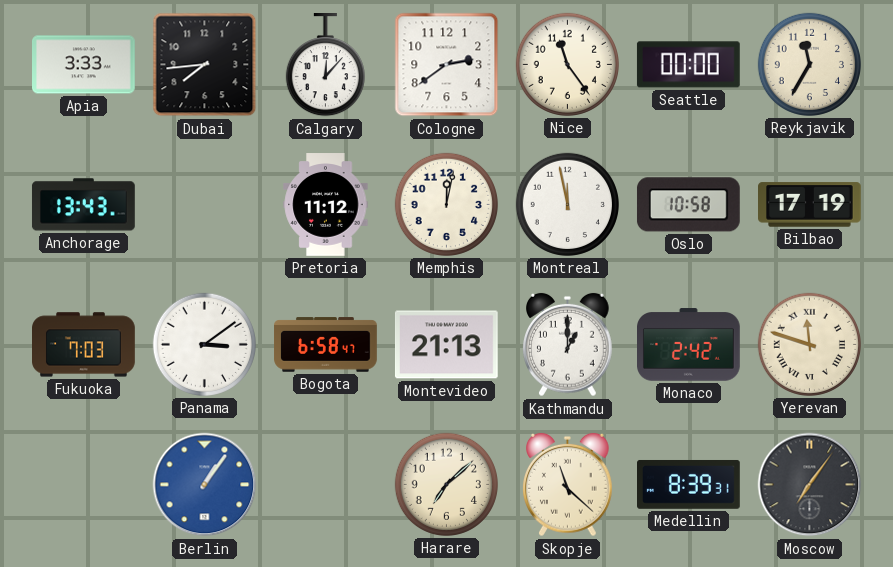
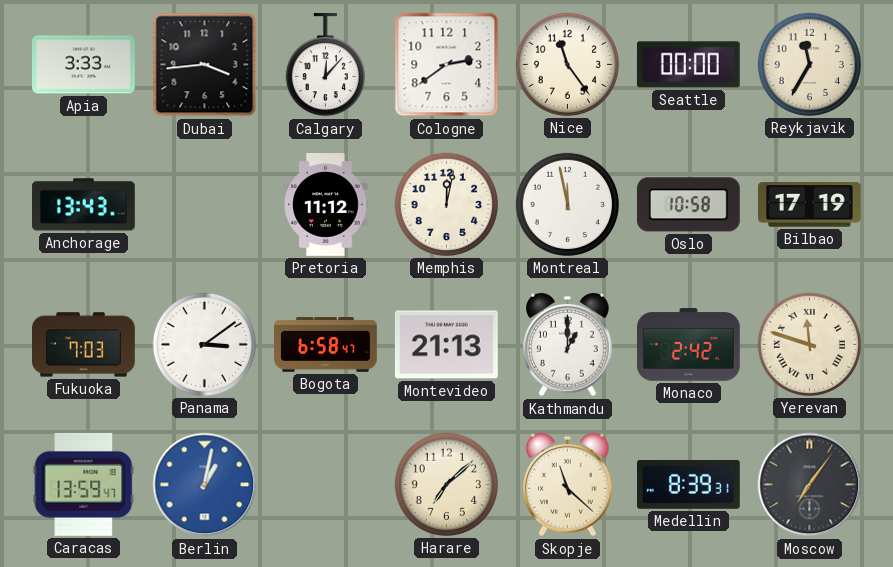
Dubai: 7:44 -> 3:44
Caracas: none -> 13:59
Berlin: 1:06 -> 1:02
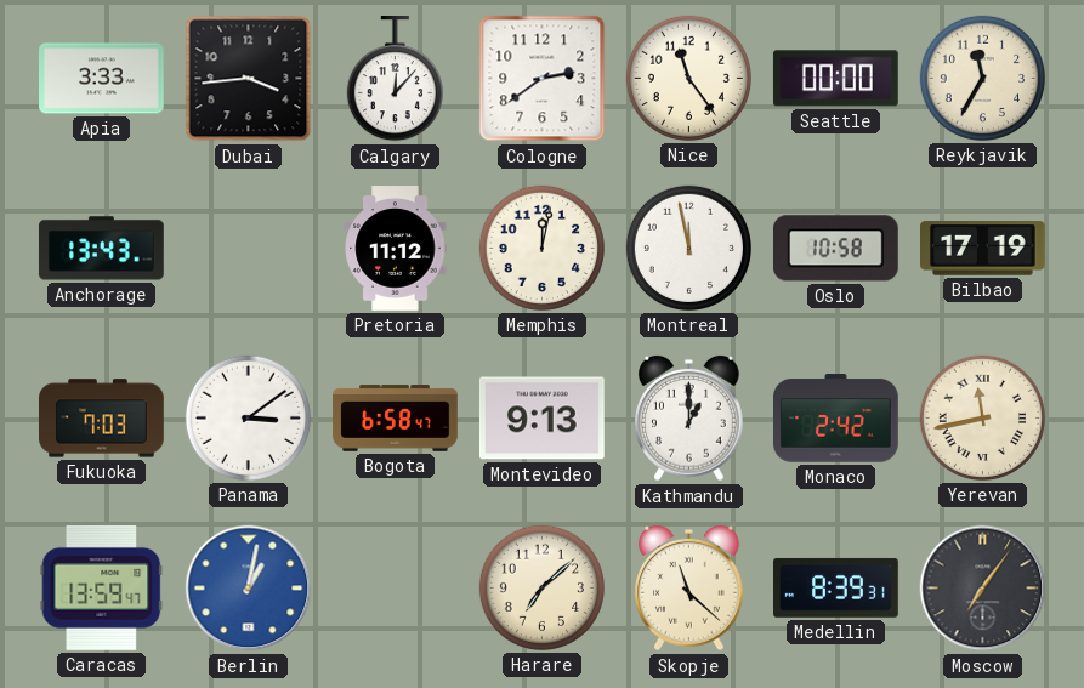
Montevideo: 21:13 -> 9:13
Yerevan: 11:48 -> 11:43
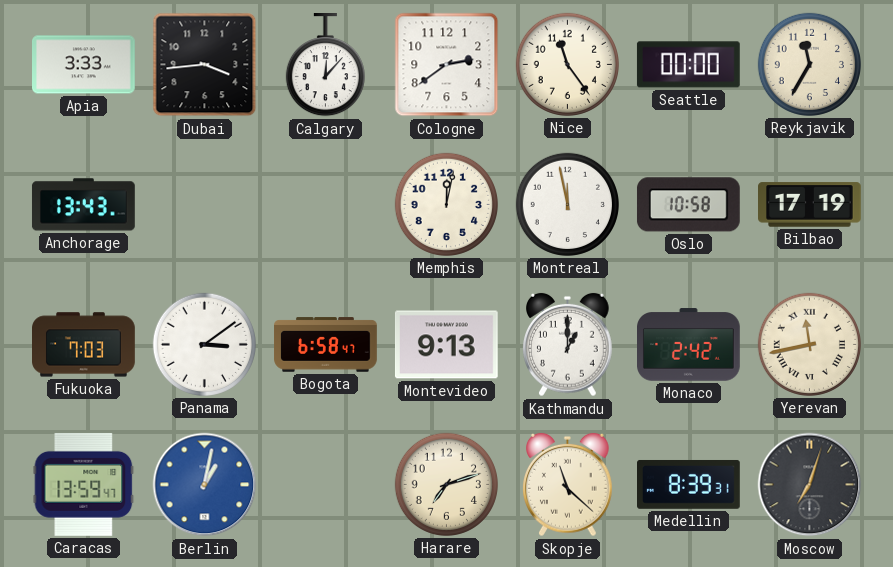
Pretoria: 11:12 -> none
Harare: 7:08 -> 7:12
Moscow: 7:06 -> 7:03
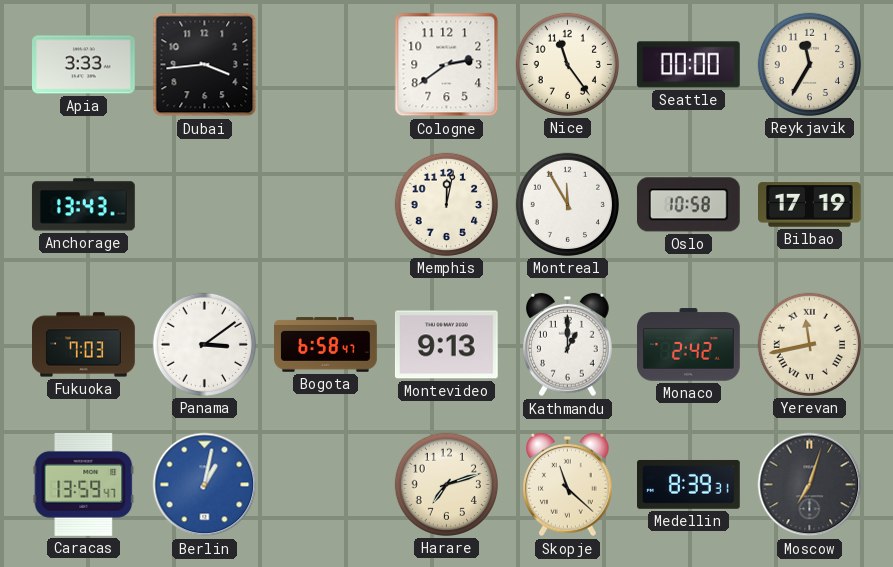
Calgary: 12:07 -> none
Montreal: 11:58 -> 11:55
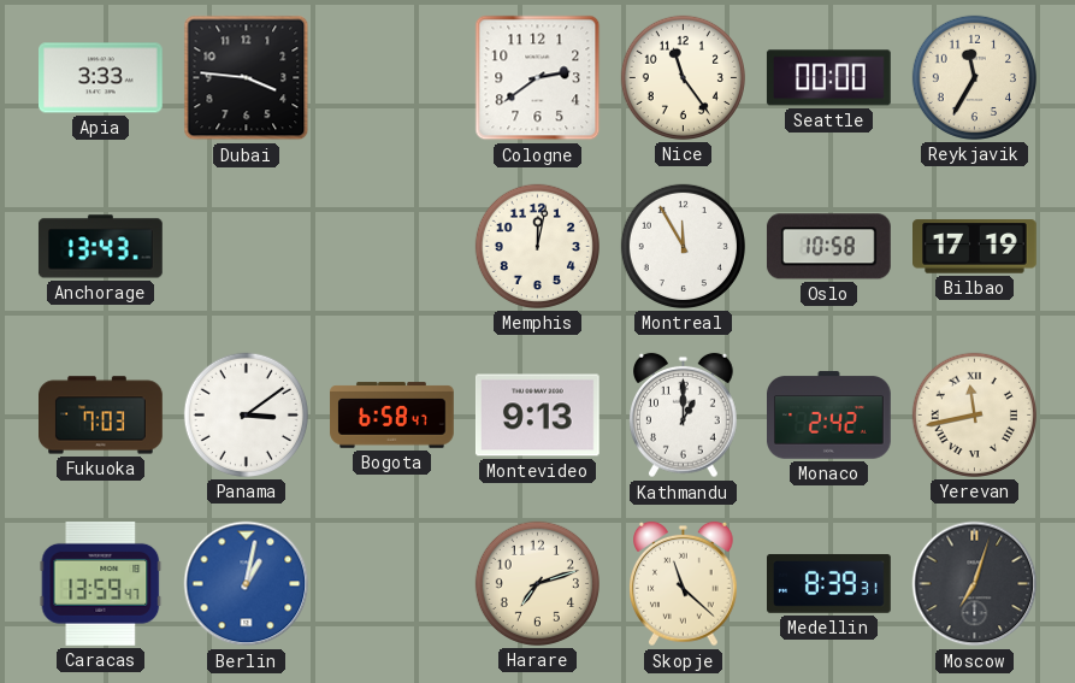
Dubai: 3:44 -> 3:46
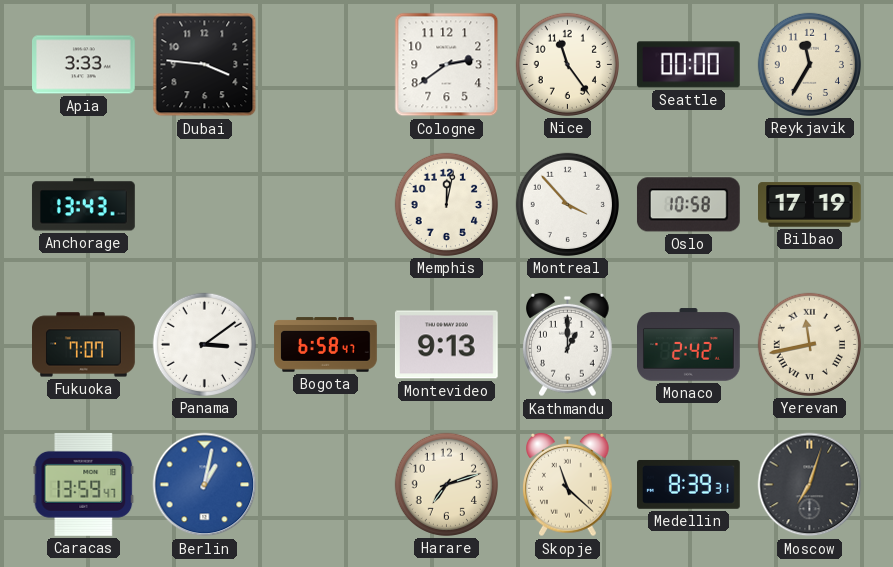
Montreal: 11:55 -> 3:53
Fukuoka: 7:03 -> 7:07
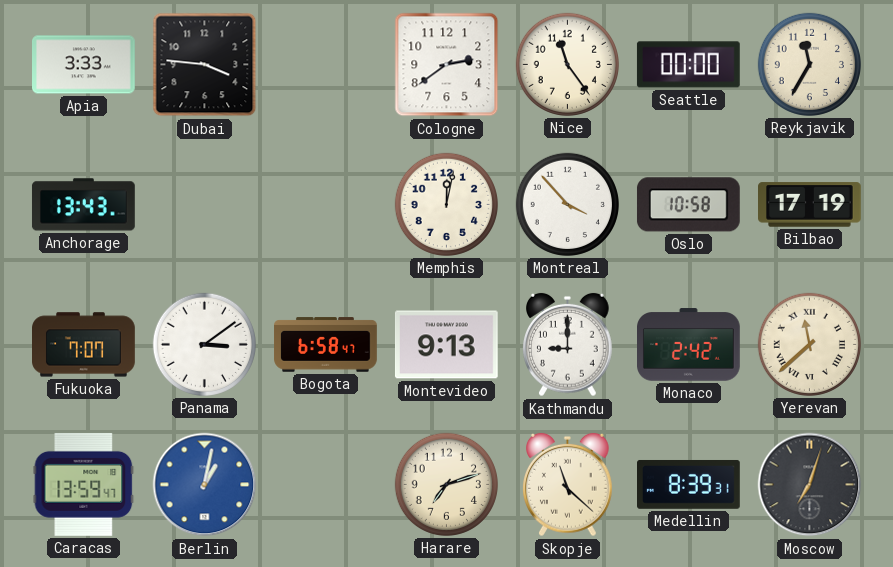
Kathmandu: 1:00 -> 9:00
Yerevan: 11:43 -> 11:38
